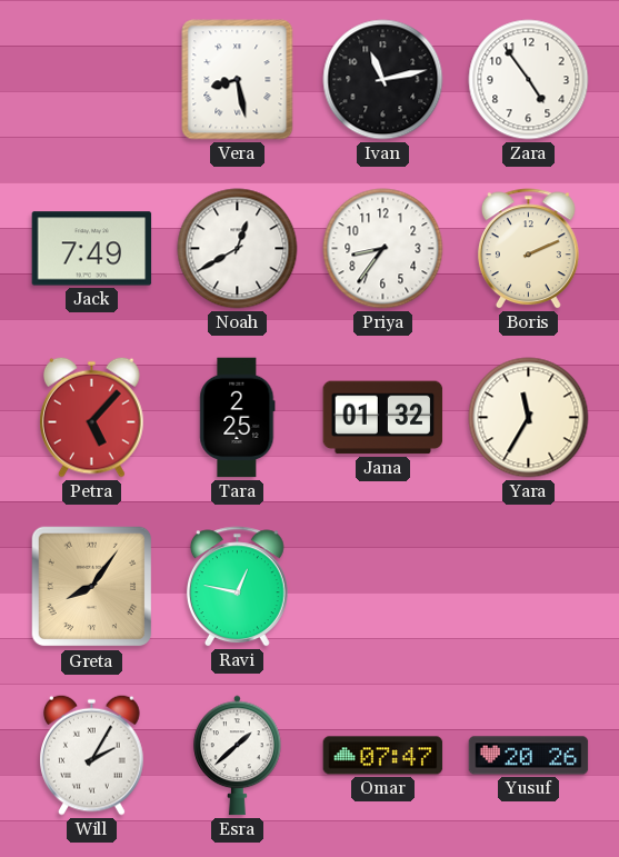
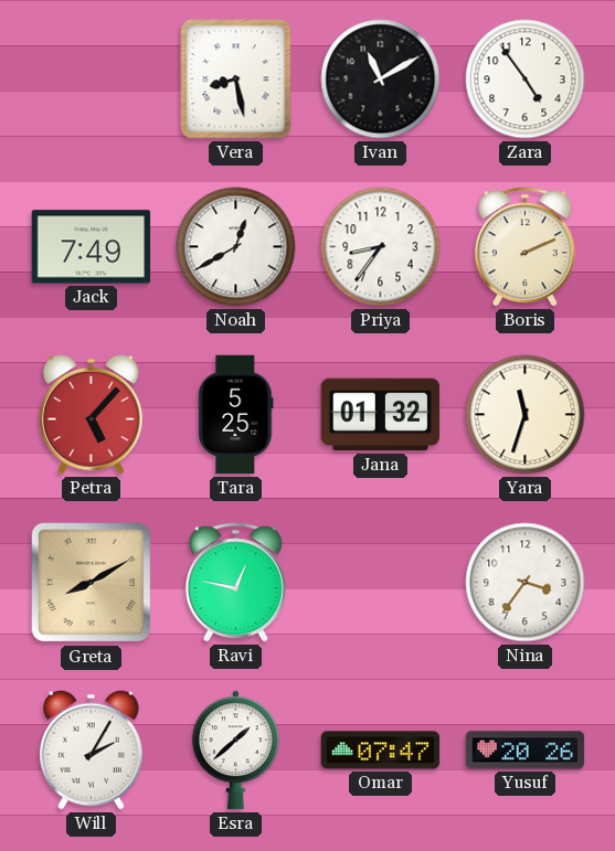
Ivan: 11:13 -> 11:10
Tara: 2:25 -> 5:25
Yara: 11:35 -> 11:33
Greta: 8:06 -> 8:10
Nina: none -> 3:36
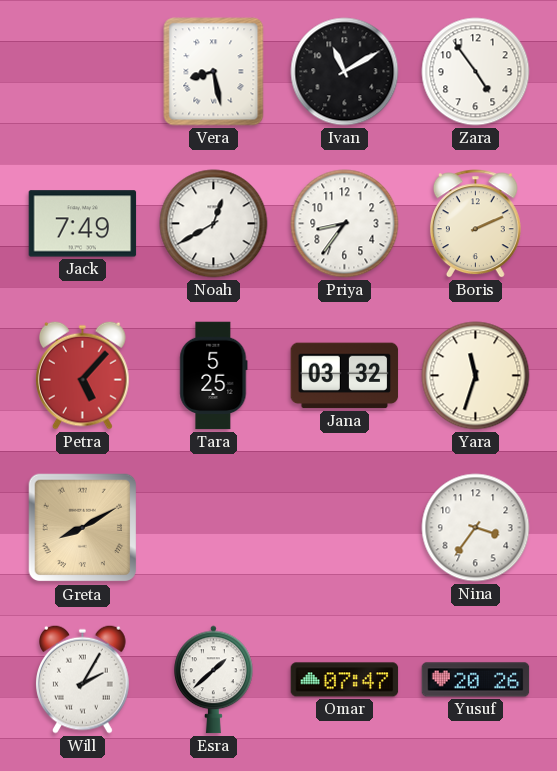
Jana: 01:32 -> 03:32
Ravi: 12:47 -> none
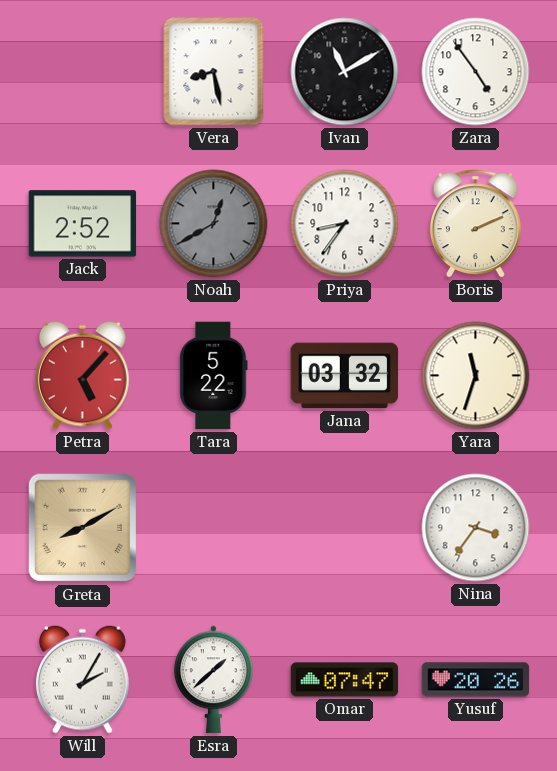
Jack: 7:49 -> 2:52
Noah dial: white -> grey
Tara: 5:25 -> 5:22
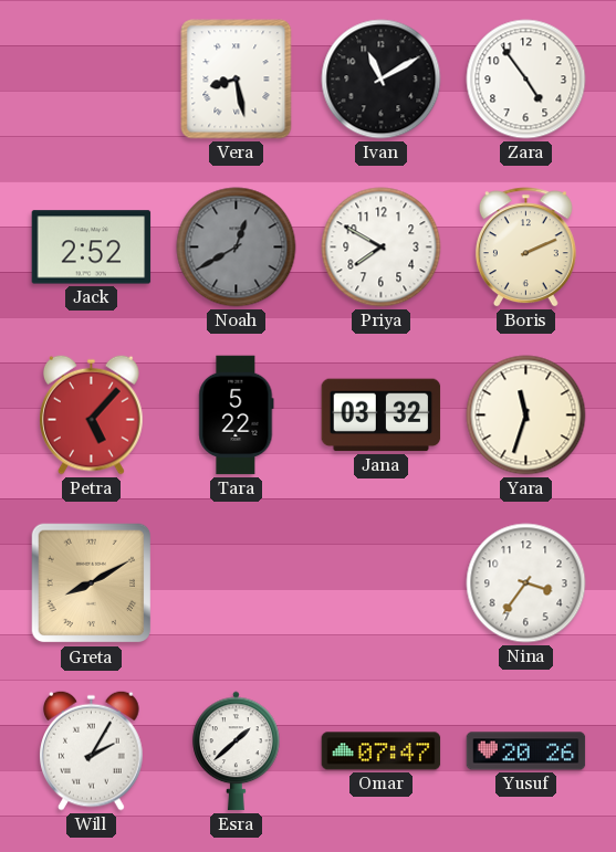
Priya: 8:36 -> 7:50
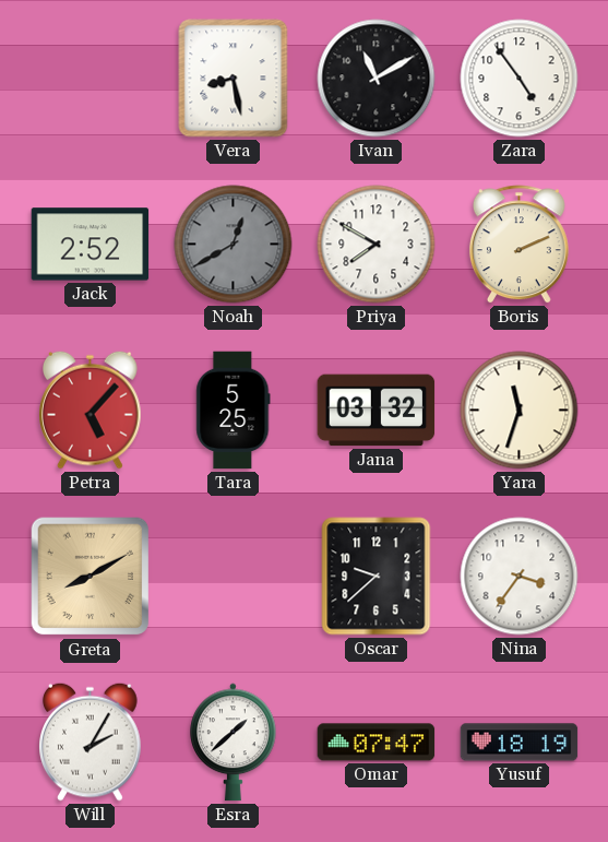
Tara: 5:22 -> 5:25
Oscar: none -> 9:38
Yusuf: 20:26 -> 18:19
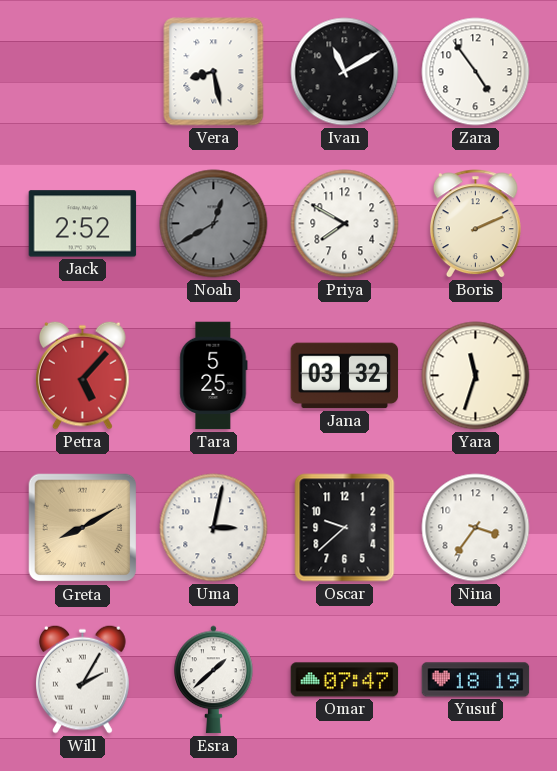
Uma: none -> 3:02
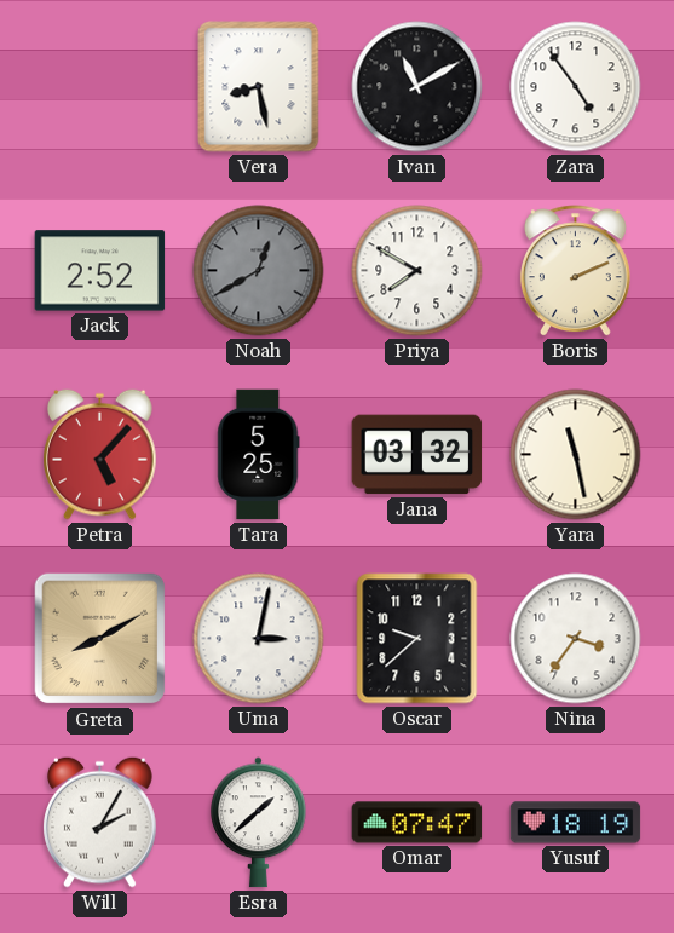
Yara: 11:33 -> 11:28
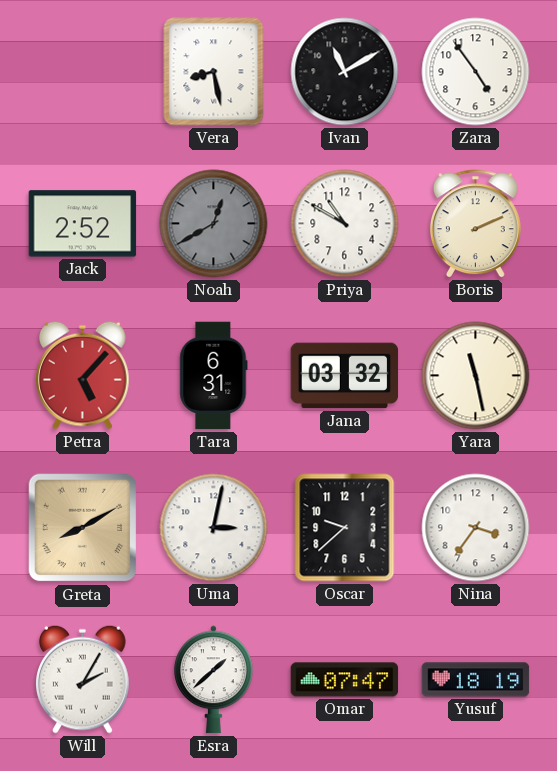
Priya: 7:50 -> 10:50
Tara: 5:25 -> 6:31
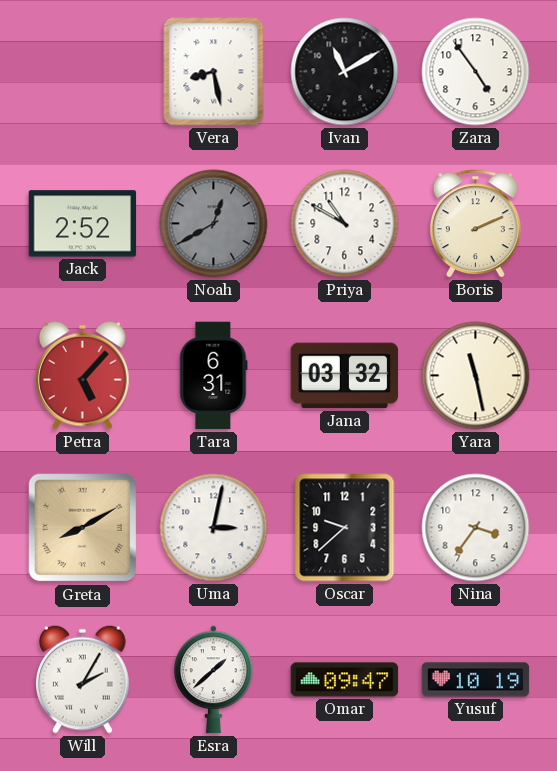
Omar: 07:47 -> 09:47
Yusuf: 18:19 -> 10:19
